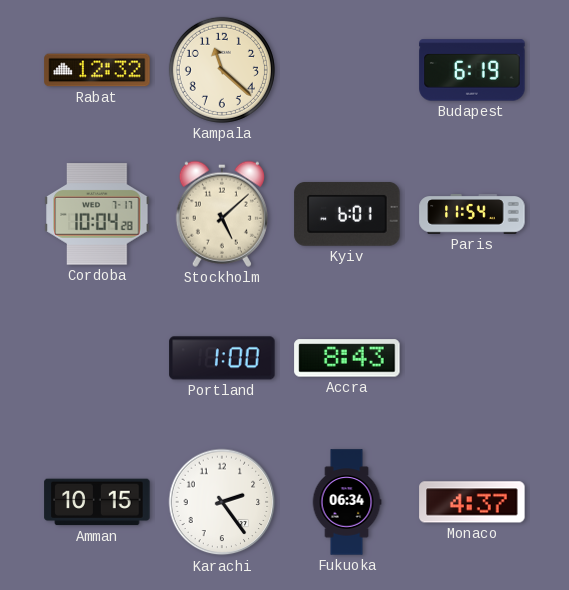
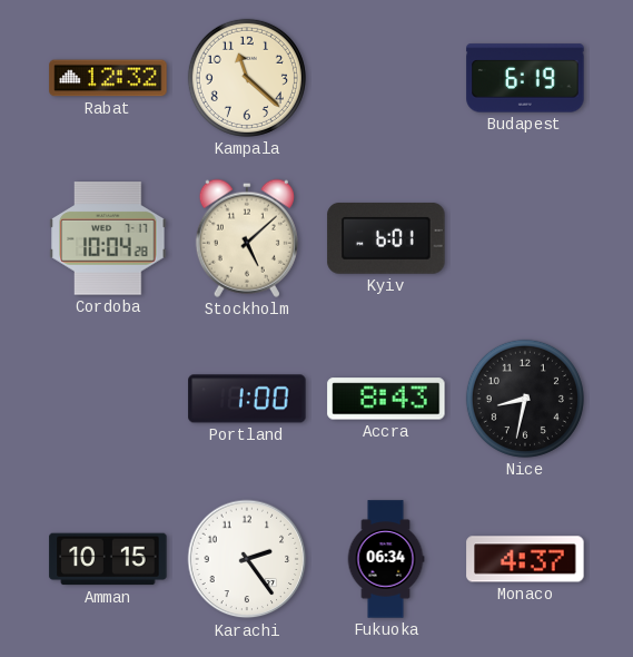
Paris: 11:54 -> none
Nice: none -> 8:32
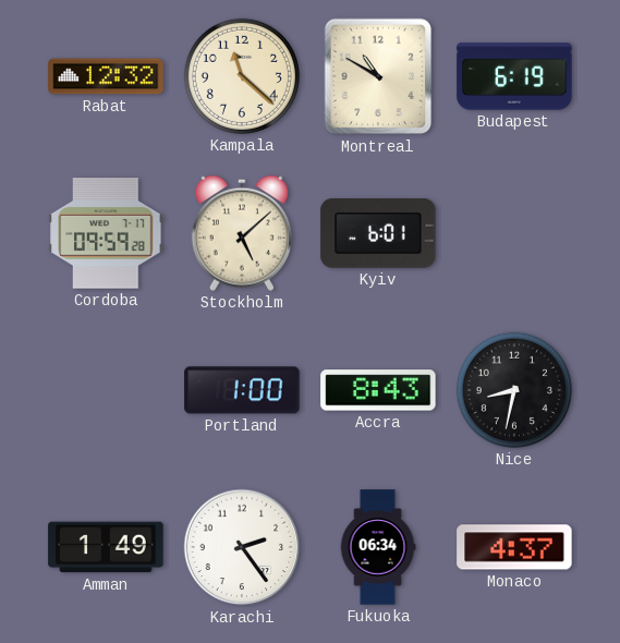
Montreal: none -> 10:50
Cordoba: 10:04 -> 09:59
Amman: 10:15 -> 1:49
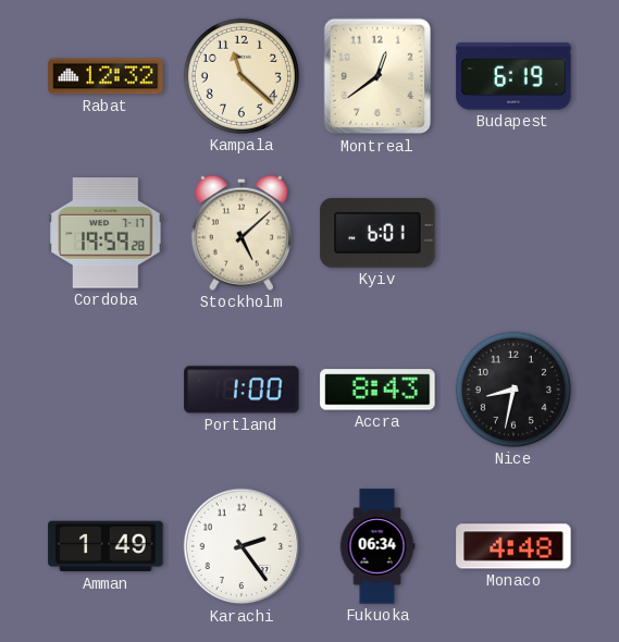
Montreal: 10:50 -> 12:39
Cordoba: 09:59 -> 19:59
Monaco: 4:37 -> 4:48
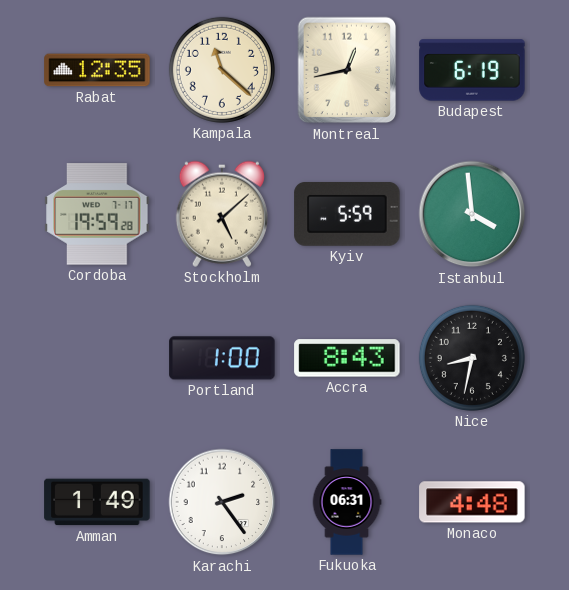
Rabat: 12:32 -> 12:35
Montreal: 12:39 -> 12:43
Kyiv: 6:01 -> 5:59
Istanbul: none -> 3:59
Fukuoka: 06:34 -> 06:31
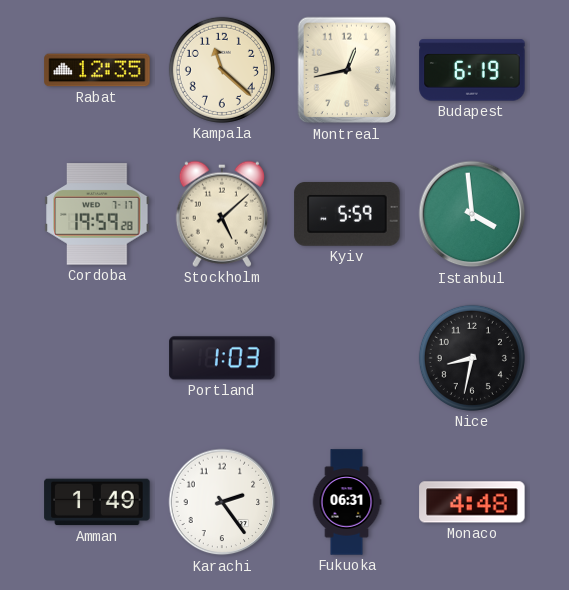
Portland: 1:00 -> 1:03
Accra: 8:43 -> none
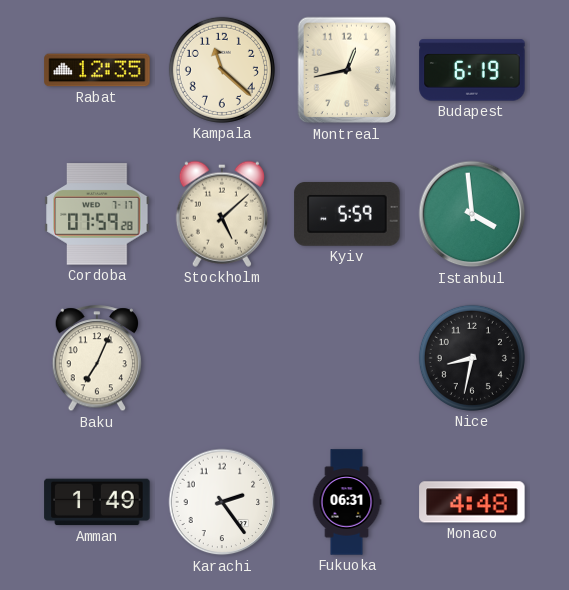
Cordoba: 19:59 -> 07:59
Baku: none -> 7:04
Portland: 1:03 -> none
